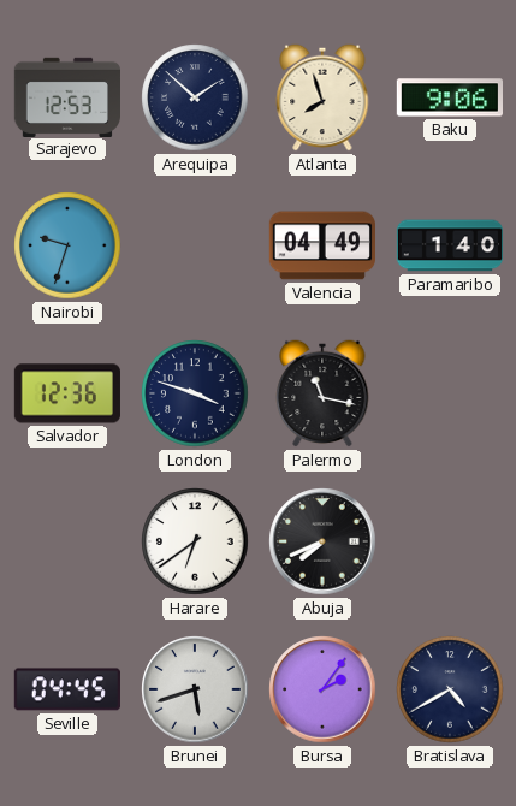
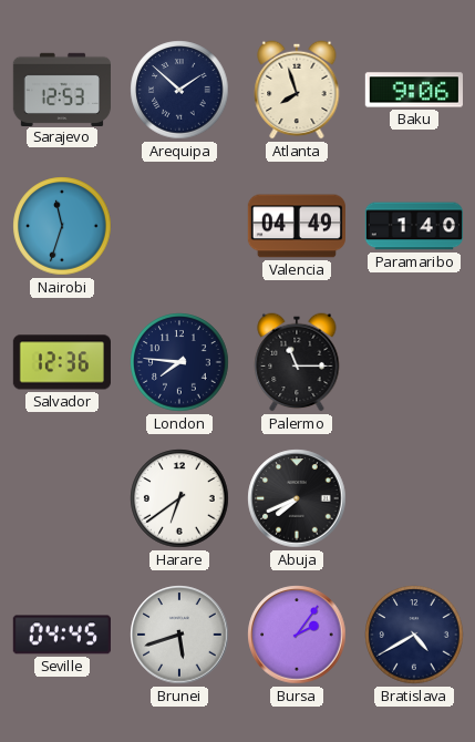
Nairobi: 9:33 -> 11:33
London: 3:48 -> 7:46
Palermo: 11:17 -> 11:15
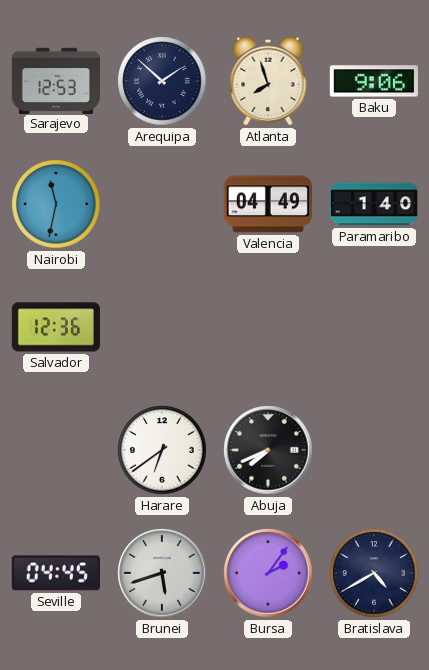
Nairobi: 11:33 -> 11:32
London: 7:46 -> none
Palermo: 11:15 -> none
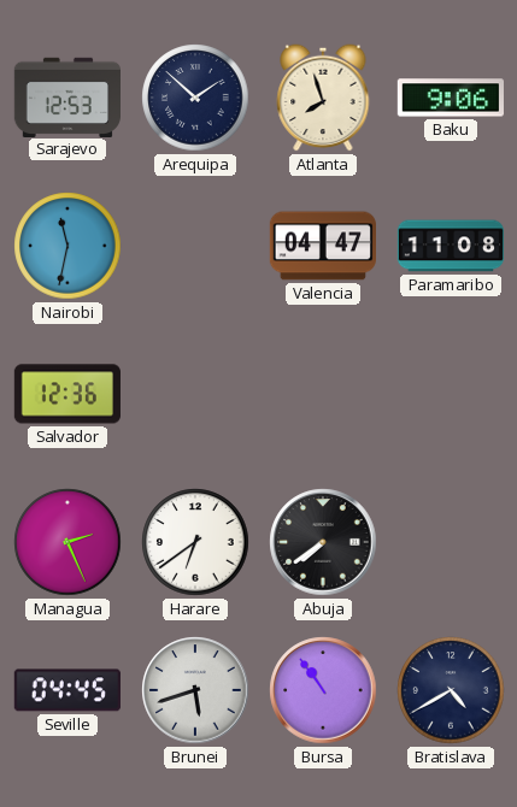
Valencia: 04:49 -> 04:47
Paramaribo: 1:40 -> 11:08
Managua: none -> 2:26
Abuja: 7:41 -> 7:39
Bursa: 2:06 -> 10:54
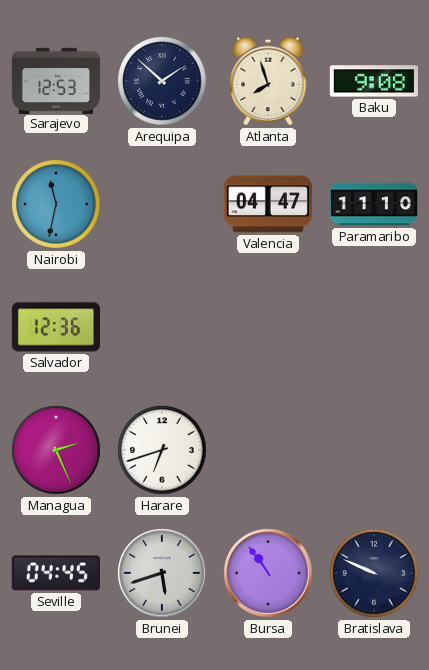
Baku: 9:06 -> 9:08
Paramaribo: 11:08 -> 11:10
Harare: 6:39 -> 6:42
Abuja: 7:39 -> none
Bratislava: 4:40 -> 9:49
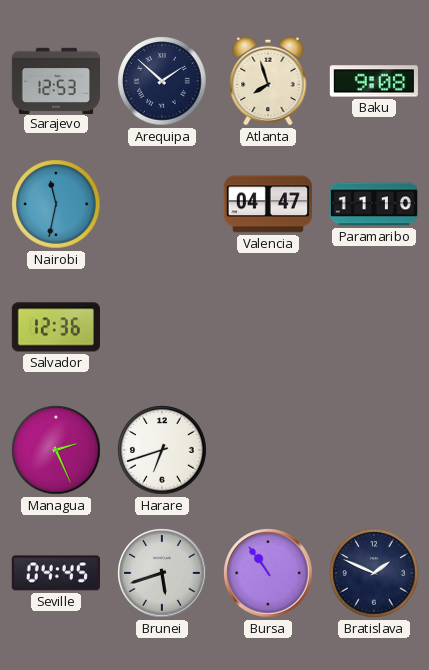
Bratislava: 9:49 -> 1:49
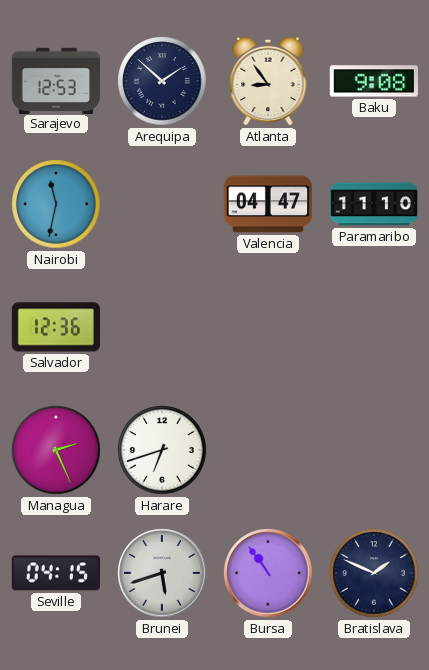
Atlanta: 7:57 -> 8:54
Seville: 04:45 -> 04:15
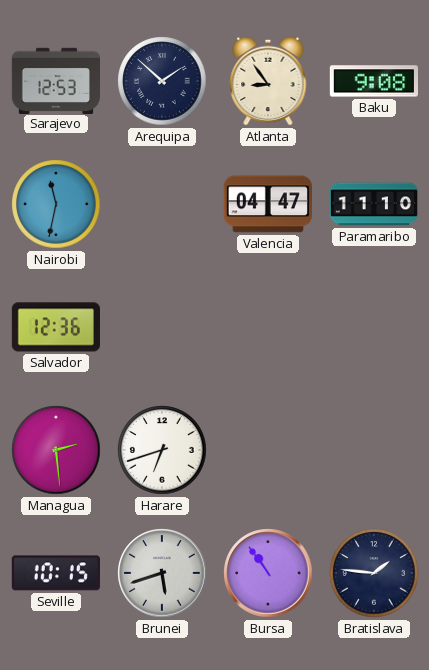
Managua: 2:26 -> 2:29
Seville: 04:15 -> 10:15
Bratislava: 1:49 -> 1:46
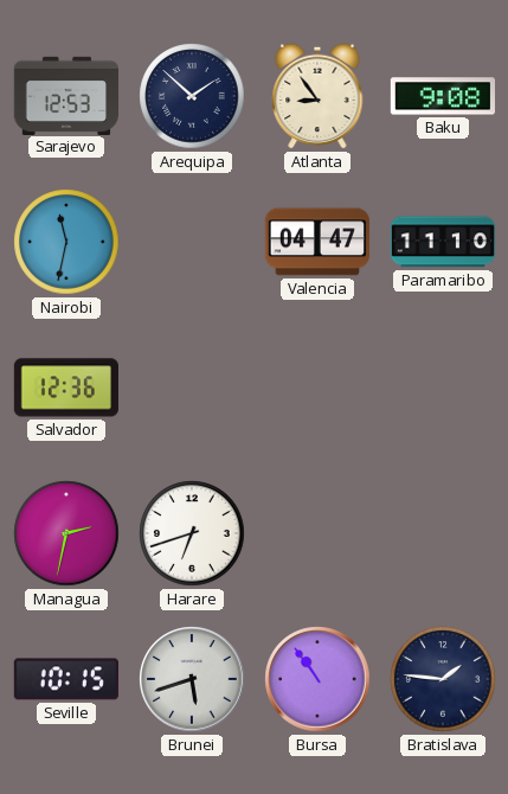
Managua: 2:29 -> 2:32
